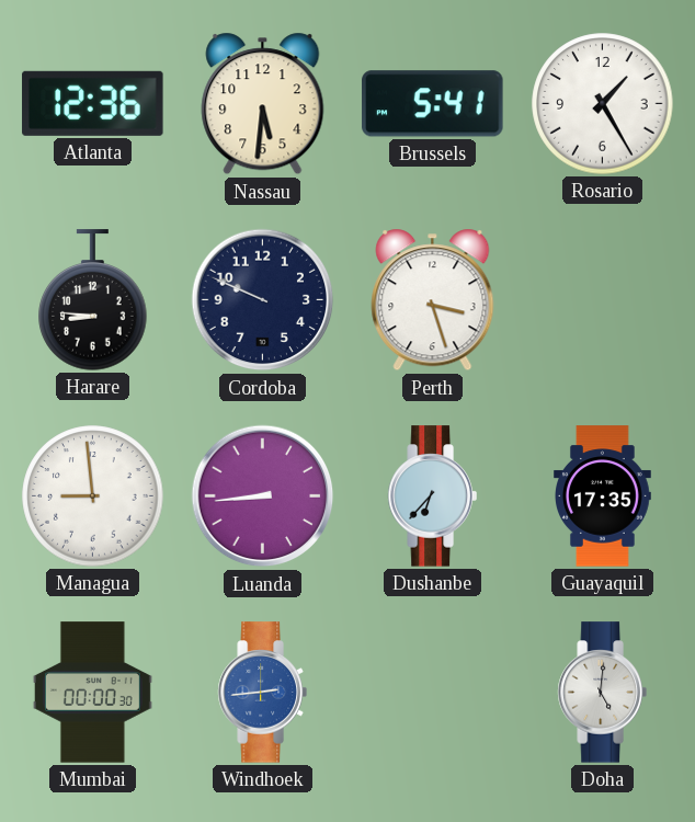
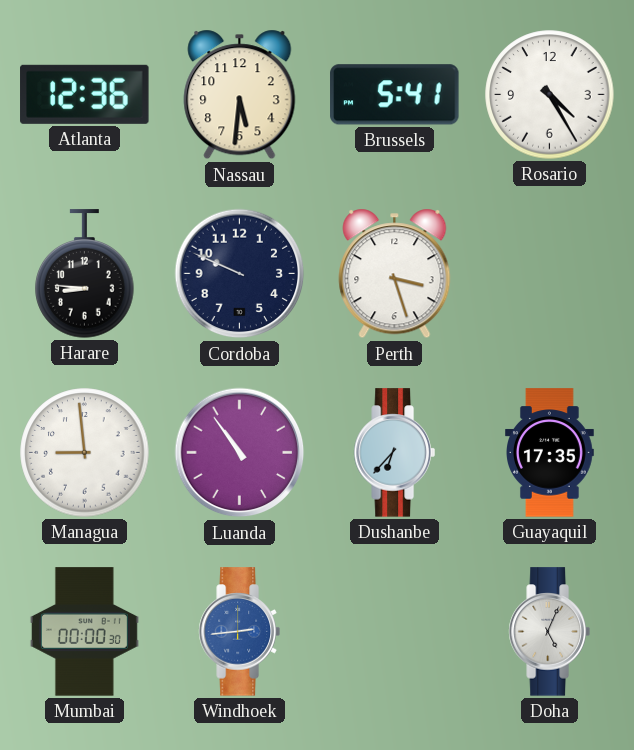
Rosario: 1:25 -> 4:25
Luanda: 8:44 -> 10:54
Doha: 5:01 -> 5:04
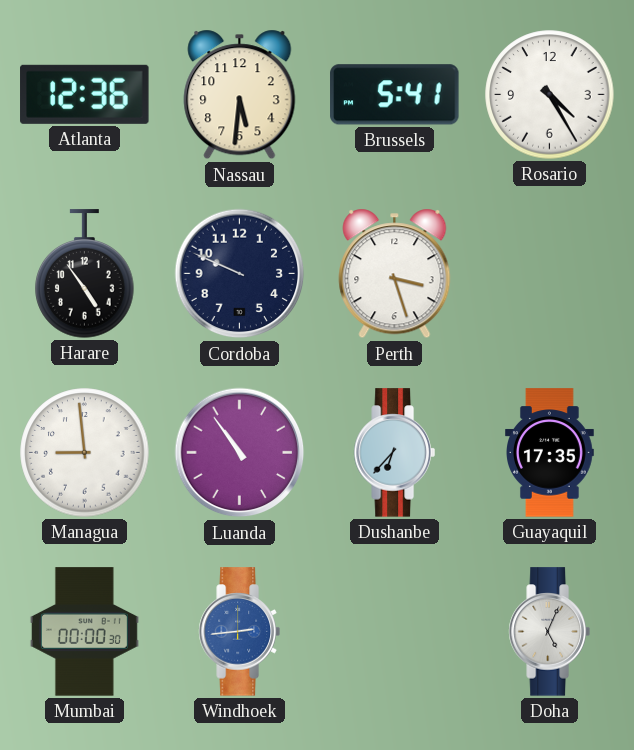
Harare: 8:46 -> 4:54
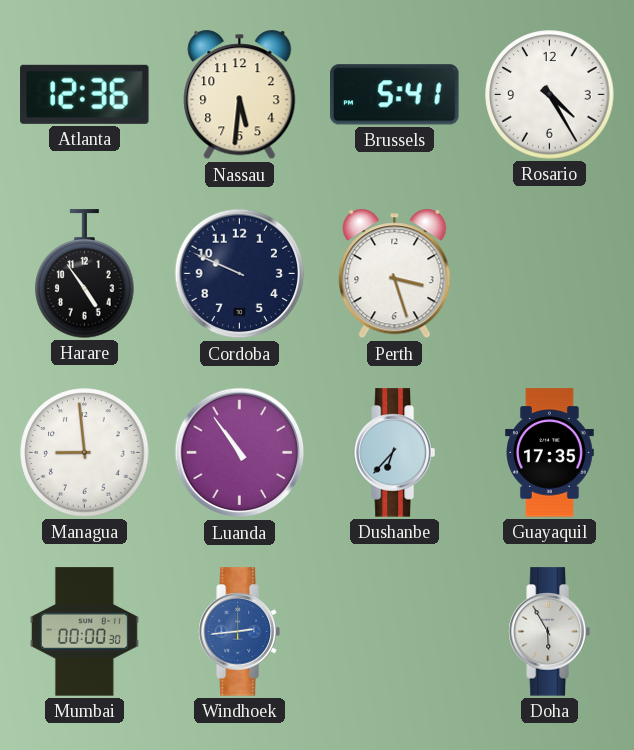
Doha: 5:04 -> 5:55
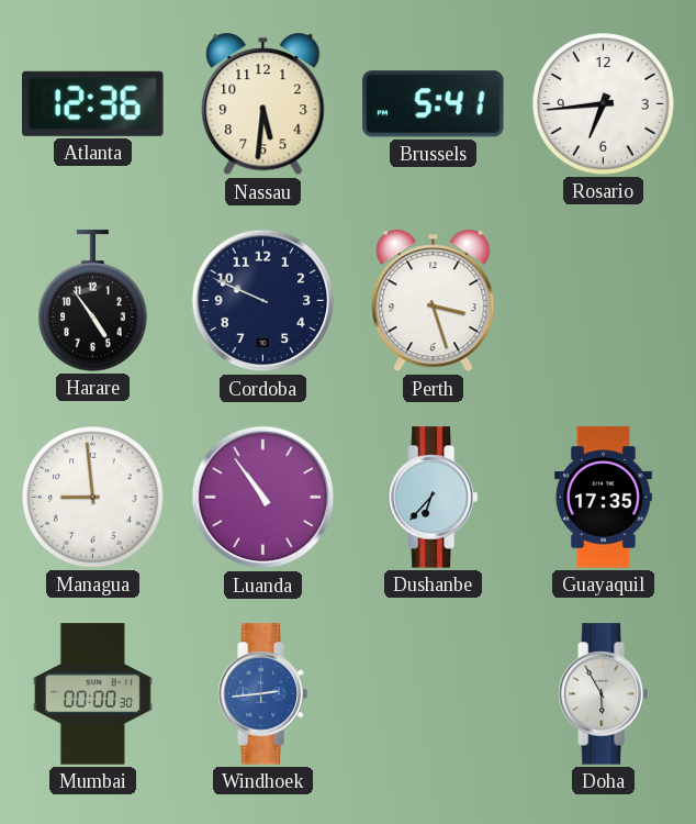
Rosario: 4:25 -> 6:44
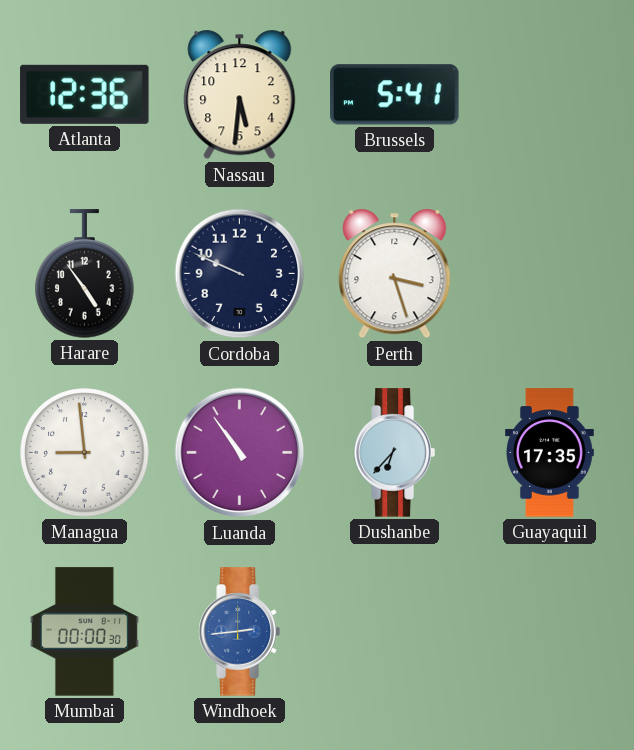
Rosario: 6:44 -> none
Doha: 5:55 -> none
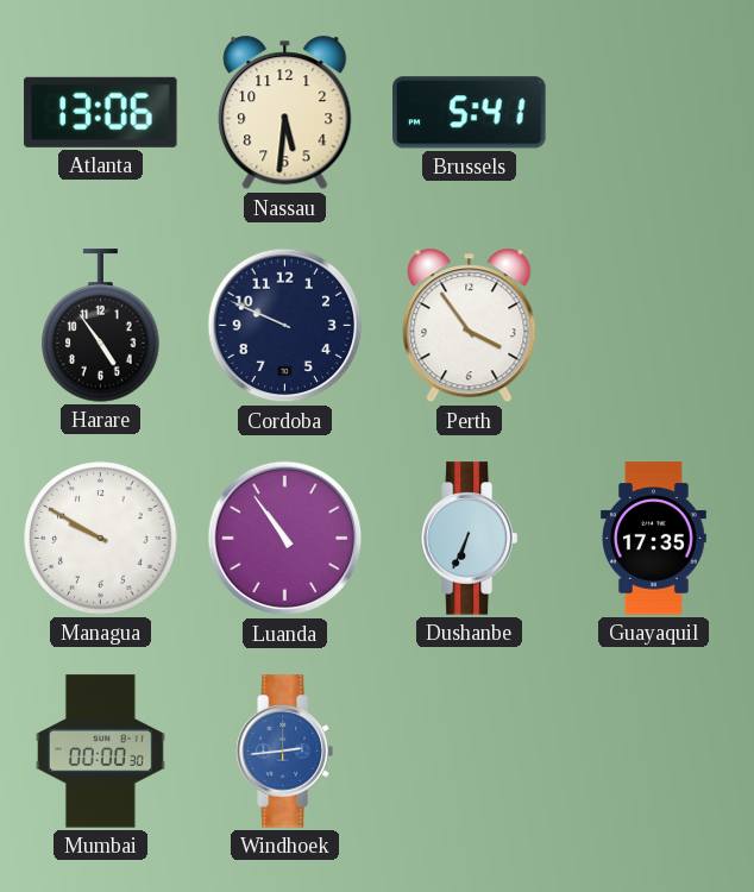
Atlanta: 12:36 -> 13:06
Perth: 3:27 -> 3:54
Managua: 8:59 -> 9:50
Dushanbe: 6:37 -> 6:34
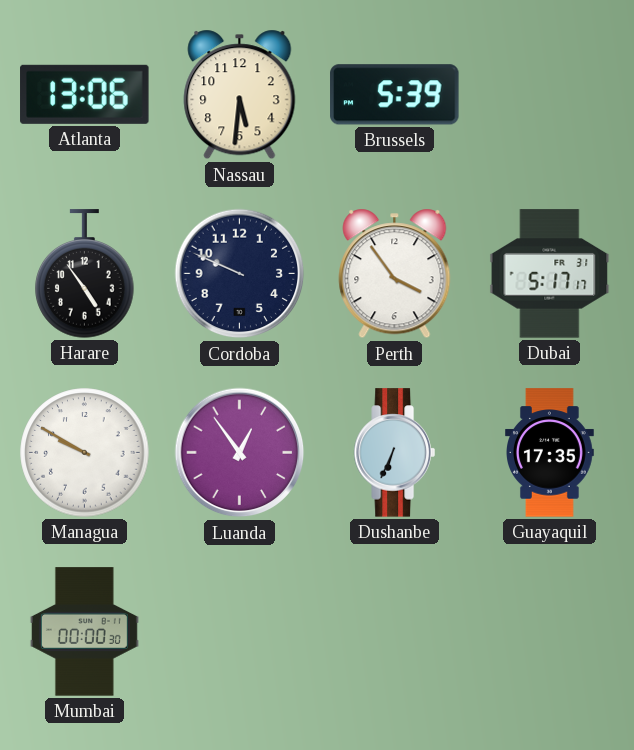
Brussels: 5:41 -> 5:39
Dubai: none -> 5:17
Luanda: 10:54 -> 12:54
Windhoek: 2:44 -> none
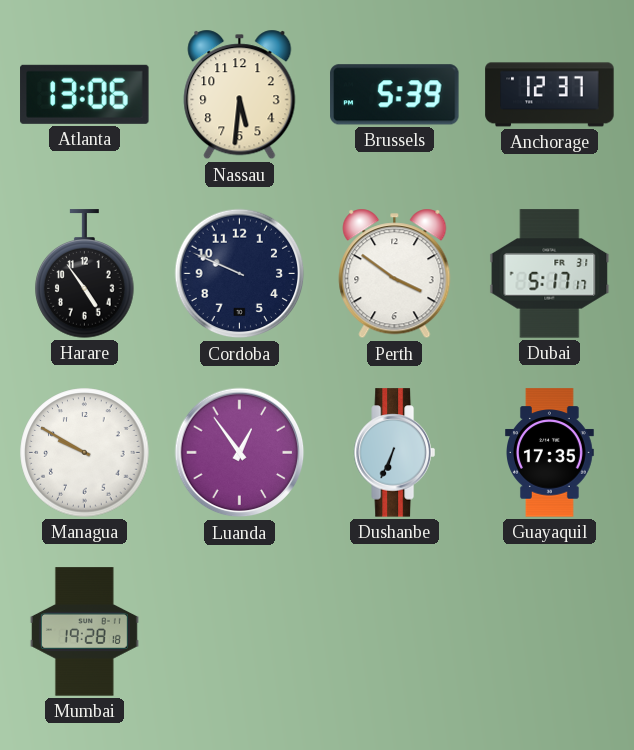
Anchorage: none -> 12:37
Perth: 3:54 -> 3:51
Mumbai: 00:00 -> 19:28
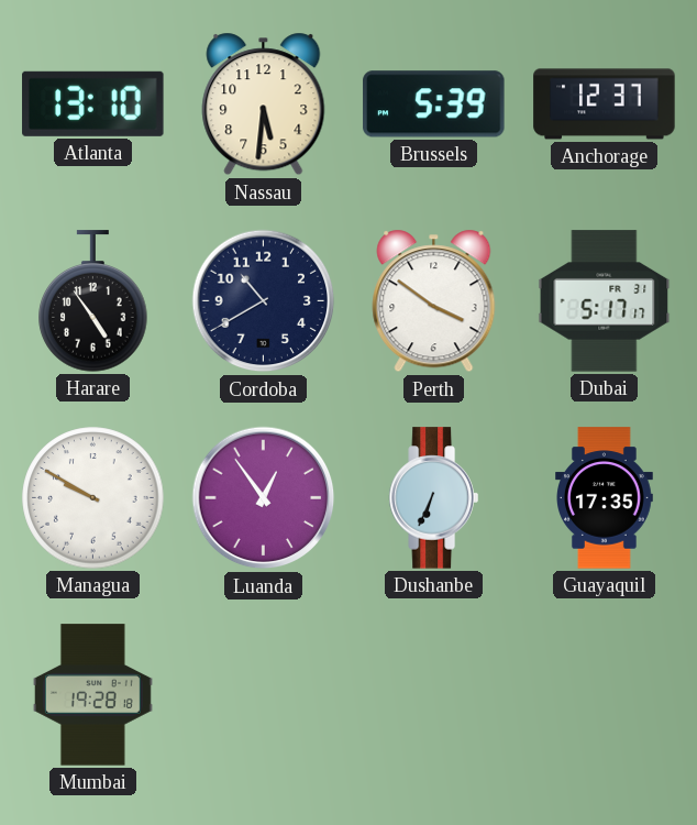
Atlanta: 13:06 -> 13:10
Cordoba: 9:49 -> 10:40
